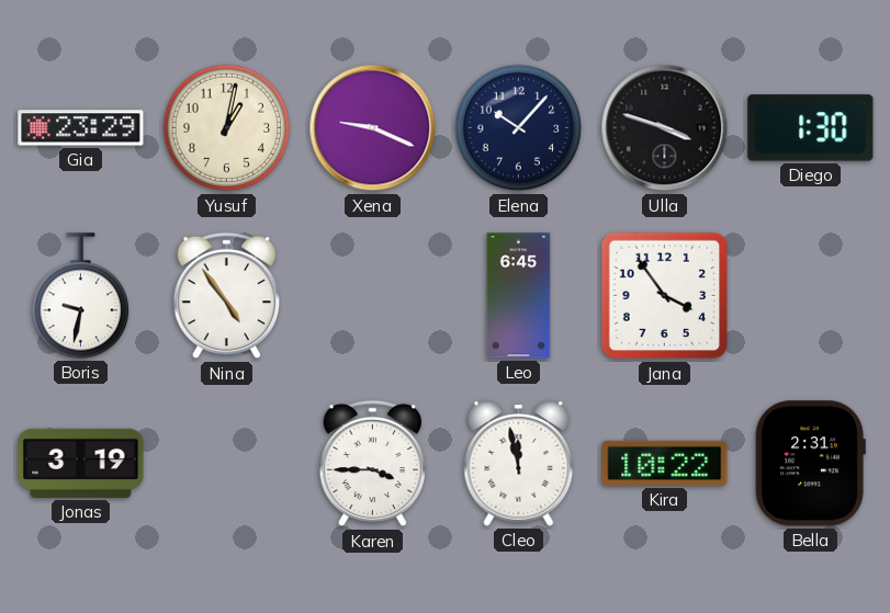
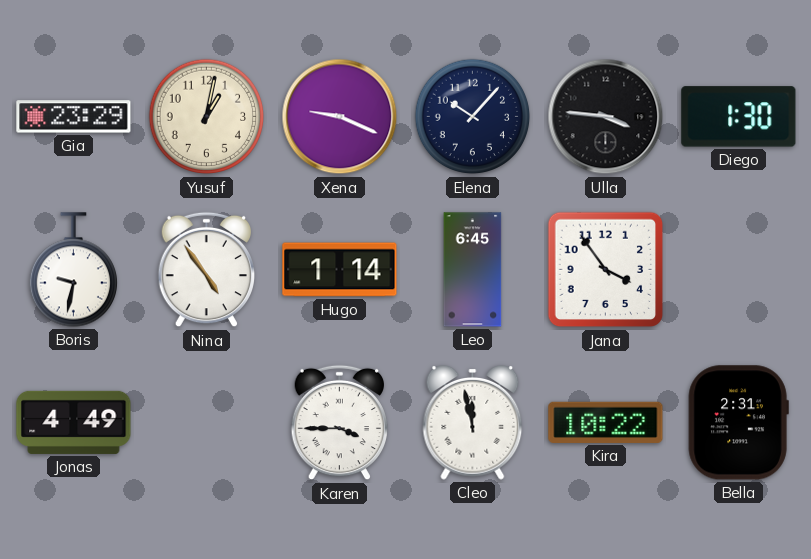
Ulla: 3:48 -> 3:46
Hugo: none -> 1:14
Jonas: 3:19 -> 4:49
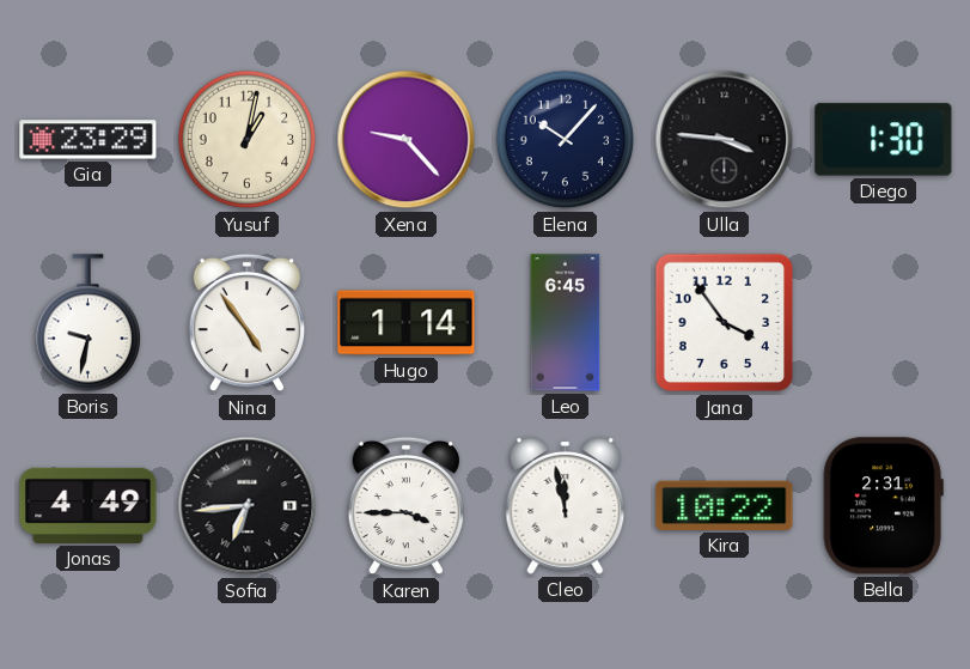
Xena: 9:19 -> 9:23
Sofia: none -> 6:44
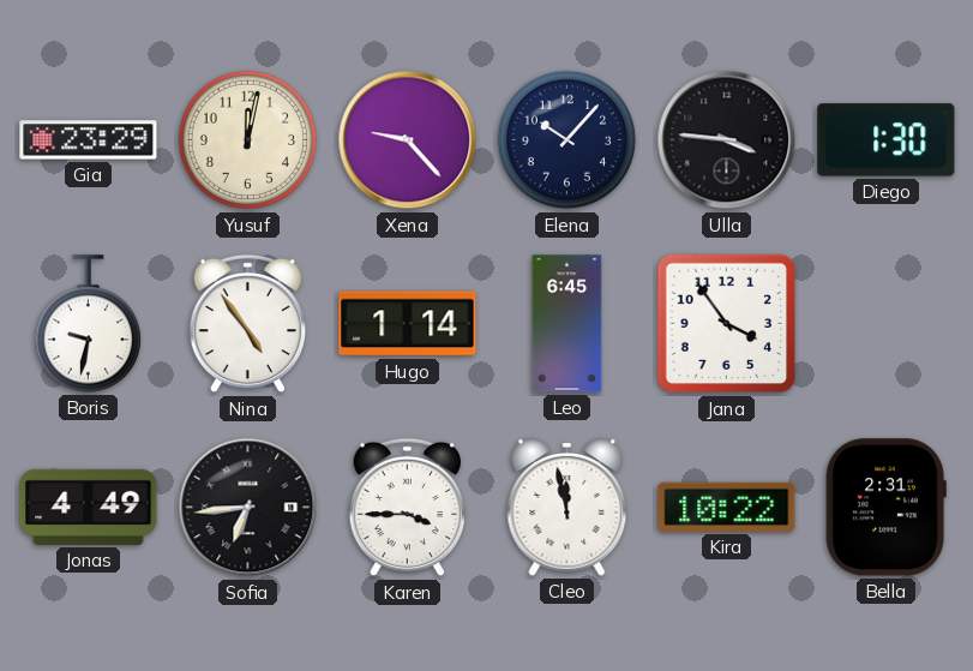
Yusuf: 1:02 -> 12:02
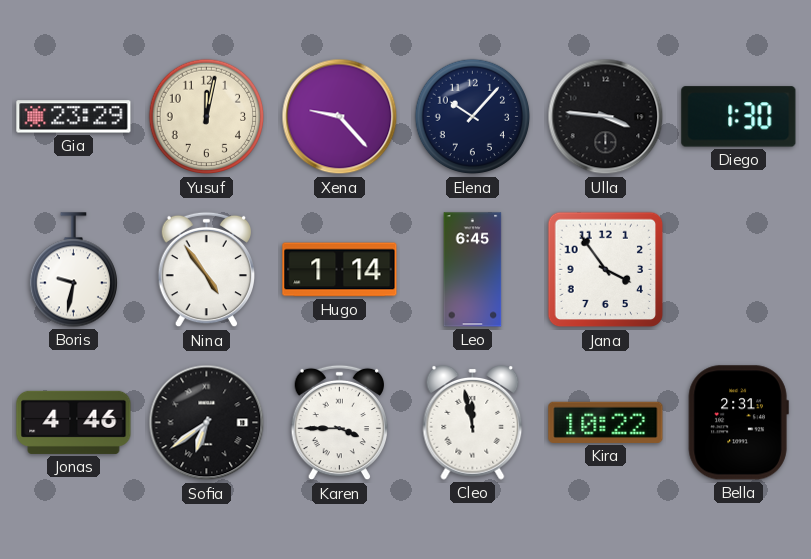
Jonas: 4:49 -> 4:46
Sofia: 6:44 -> 6:39
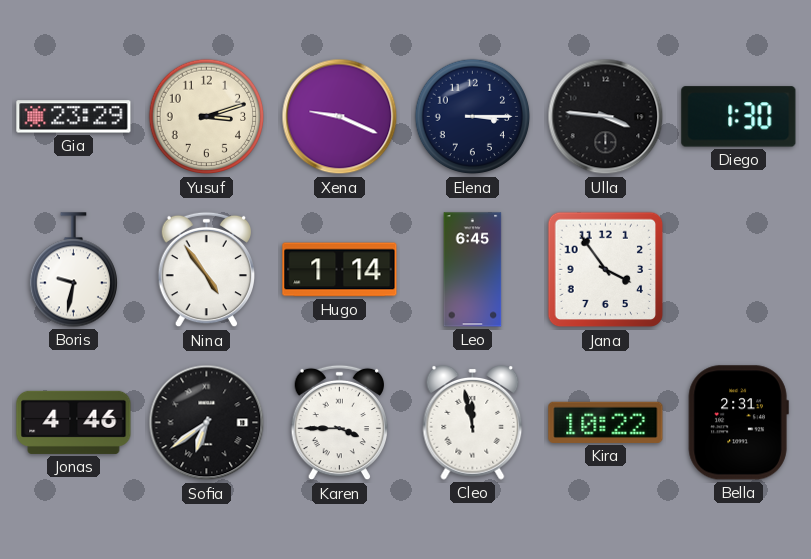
Yusuf: 12:02 -> 3:12
Xena: 9:23 -> 9:19
Elena: 10:07 -> 3:15
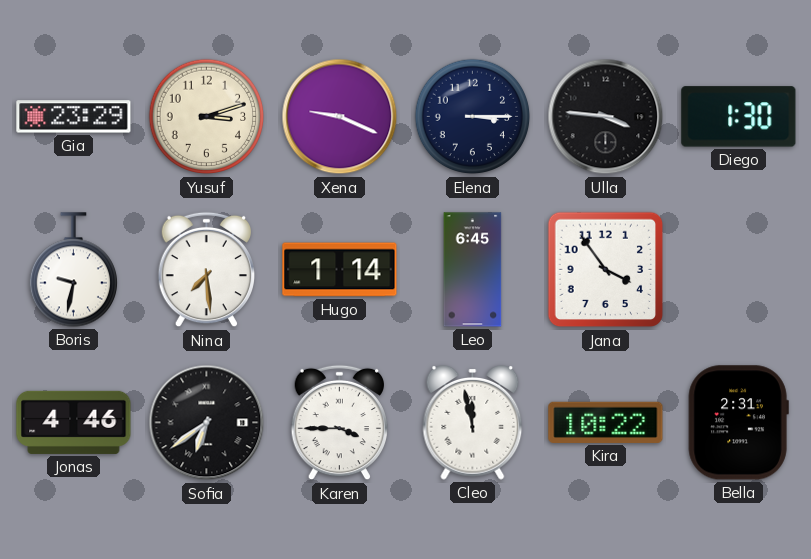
Nina: 4:54 -> 7:29
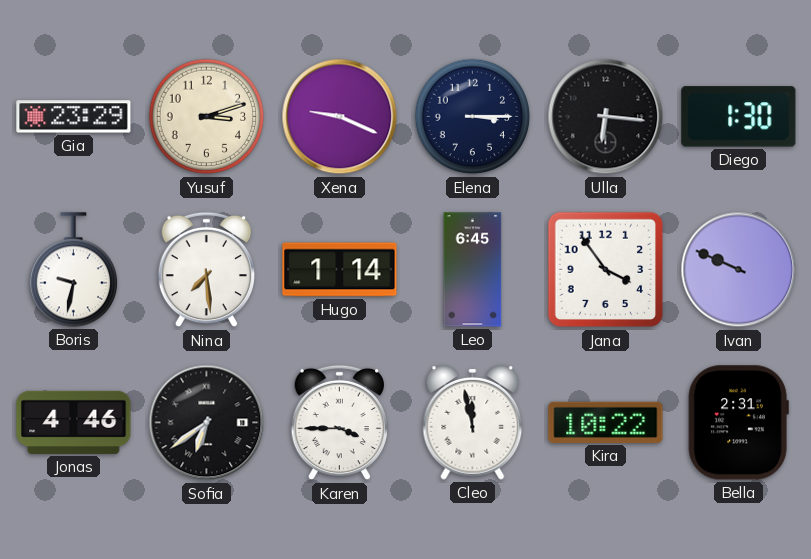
Ulla: 3:46 -> 6:16
Ivan: none -> 9:49
